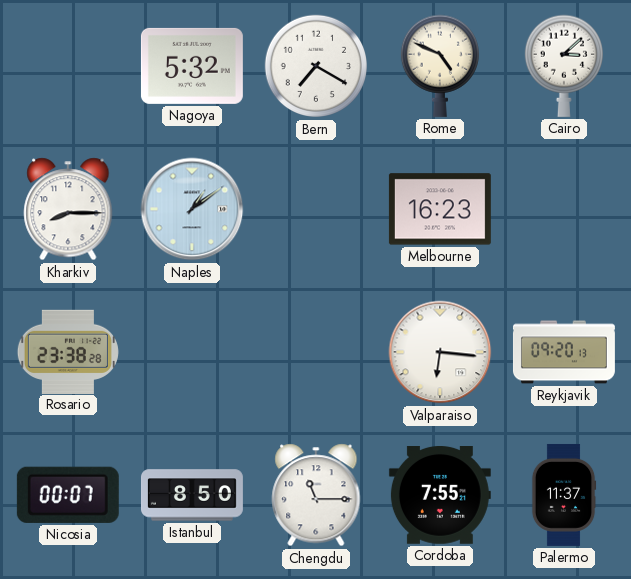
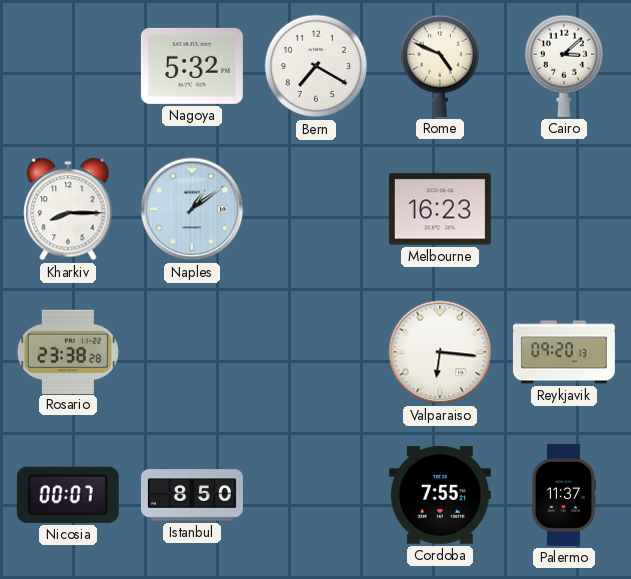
Chengdu: 11:15 -> none
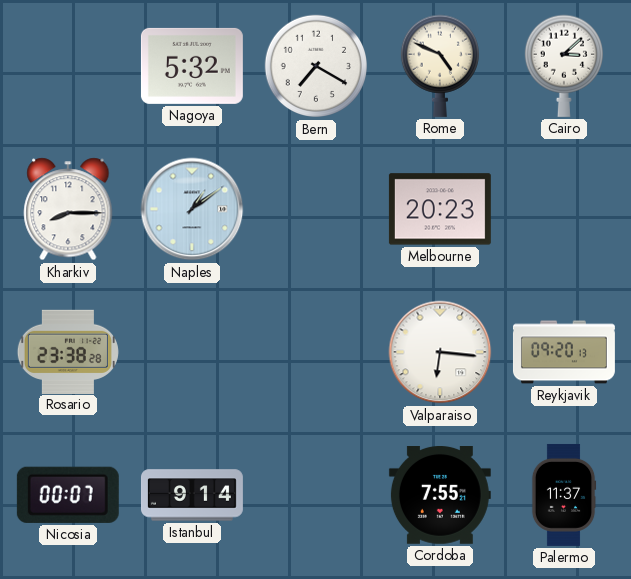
Melbourne: 16:23 -> 20:23
Istanbul: 8:50 -> 9:14
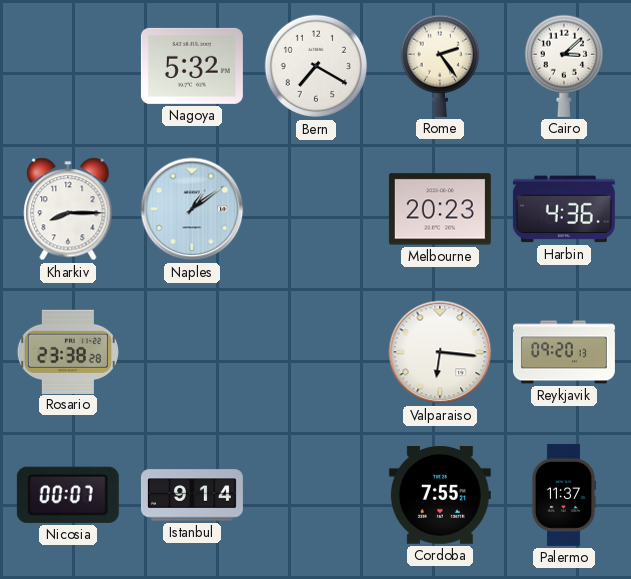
Rome: 4:49 -> 2:24
Harbin: none -> 4:36
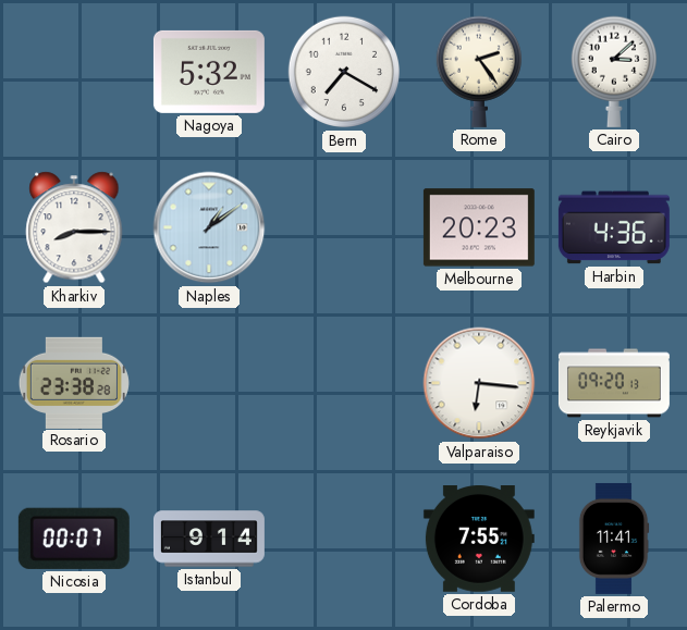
Palermo: 11:37 -> 11:41
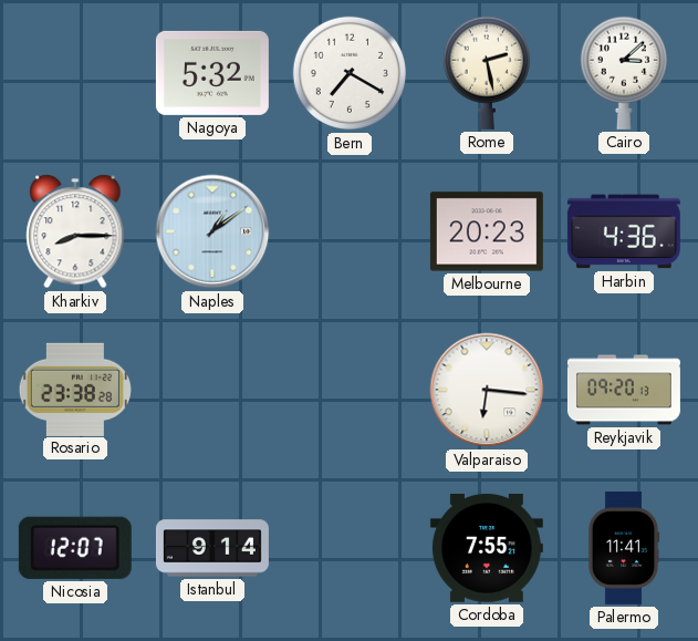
Rome: 2:24 -> 2:28
Nicosia: 00:07 -> 12:07
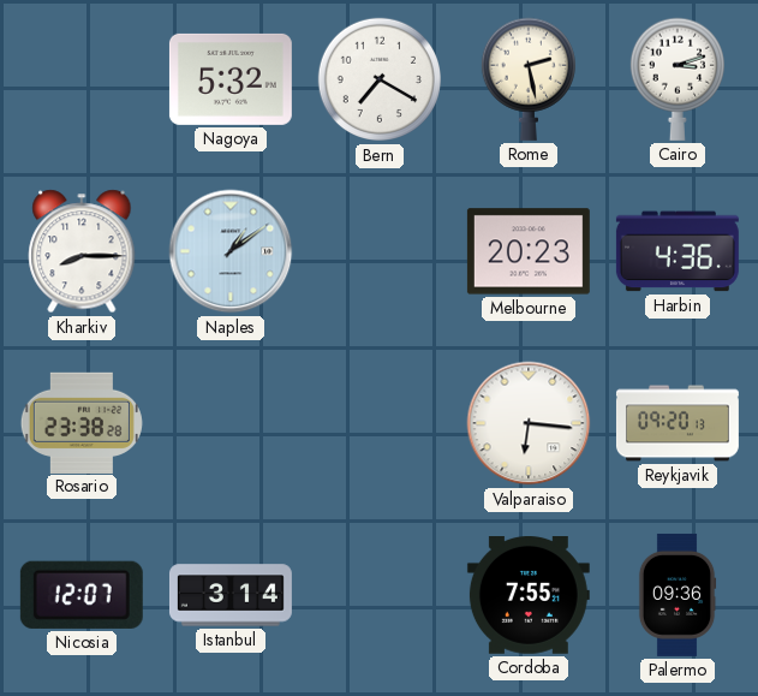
Cairo: 3:08 -> 3:12
Istanbul: 9:14 -> 3:14
Palermo: 11:41 -> 09:36
